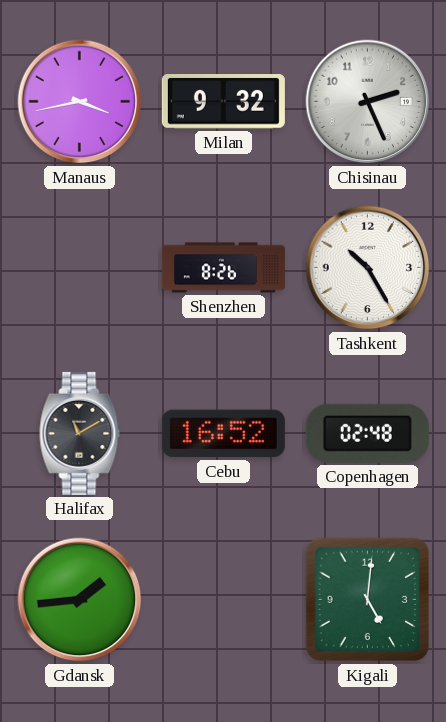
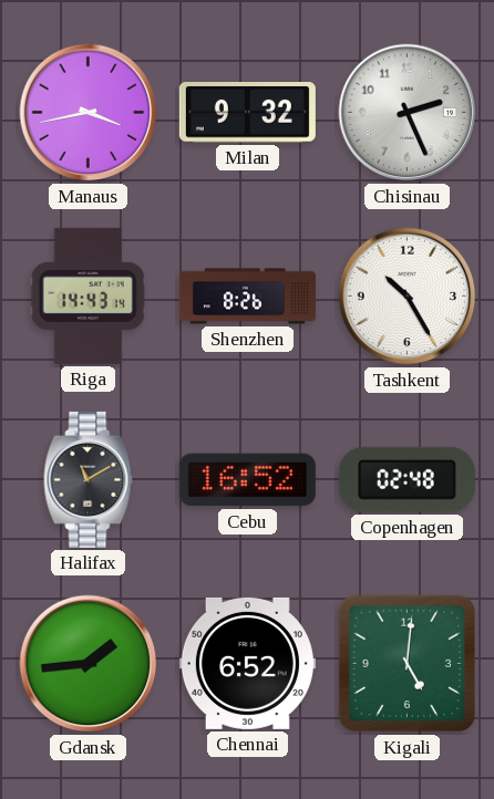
Riga: none -> 14:43
Chennai: none -> 6:52
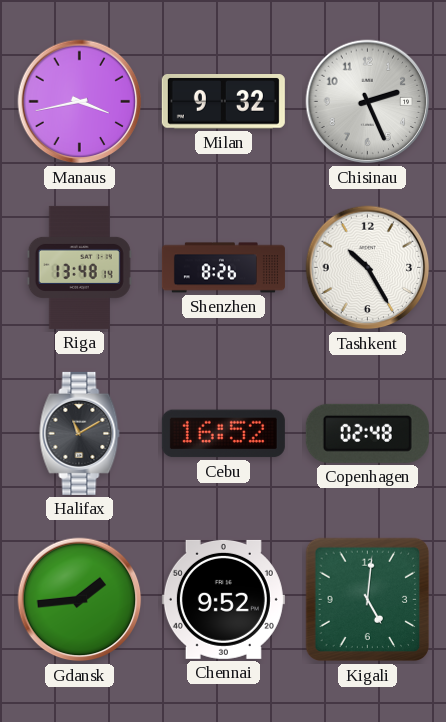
Riga: 14:43 -> 13:48
Chennai: 6:52 -> 9:52
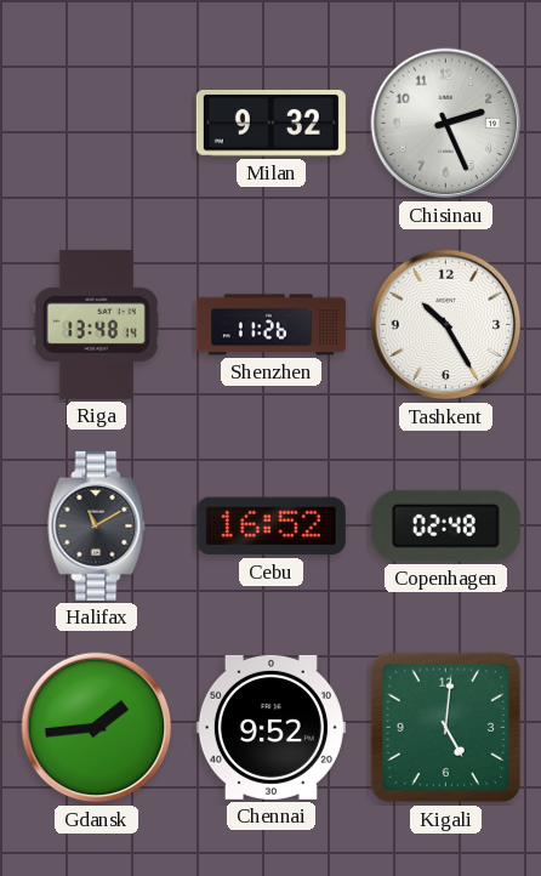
Manaus: 3:43 -> none
Shenzhen: 8:26 -> 11:26
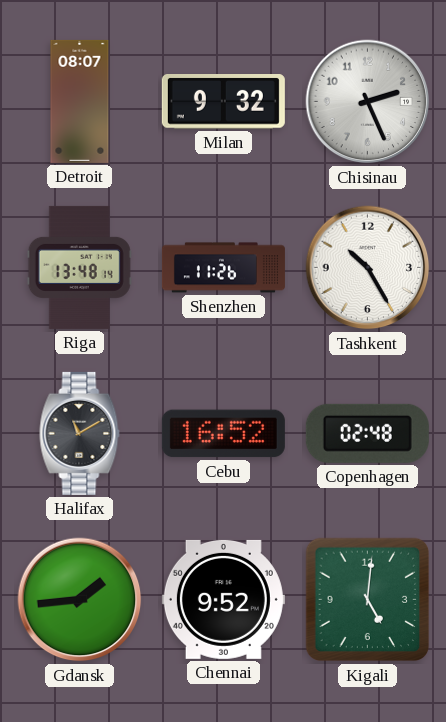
Detroit: none -> 08:07
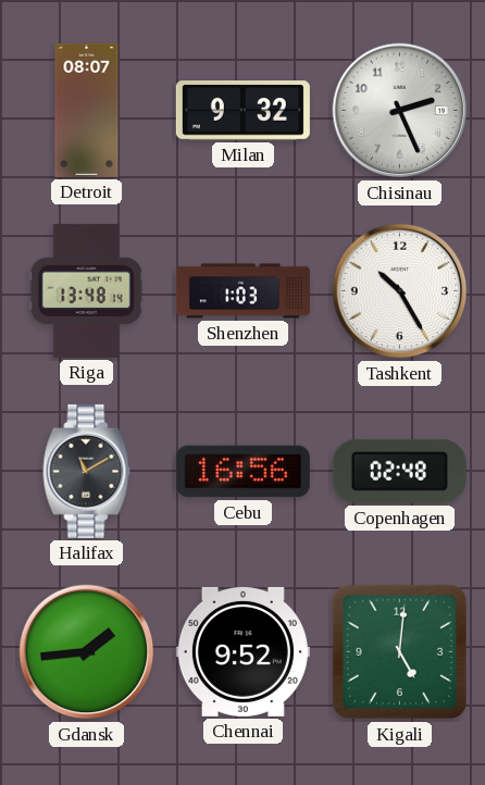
Shenzhen: 11:26 -> 1:03
Cebu: 16:52 -> 16:56
